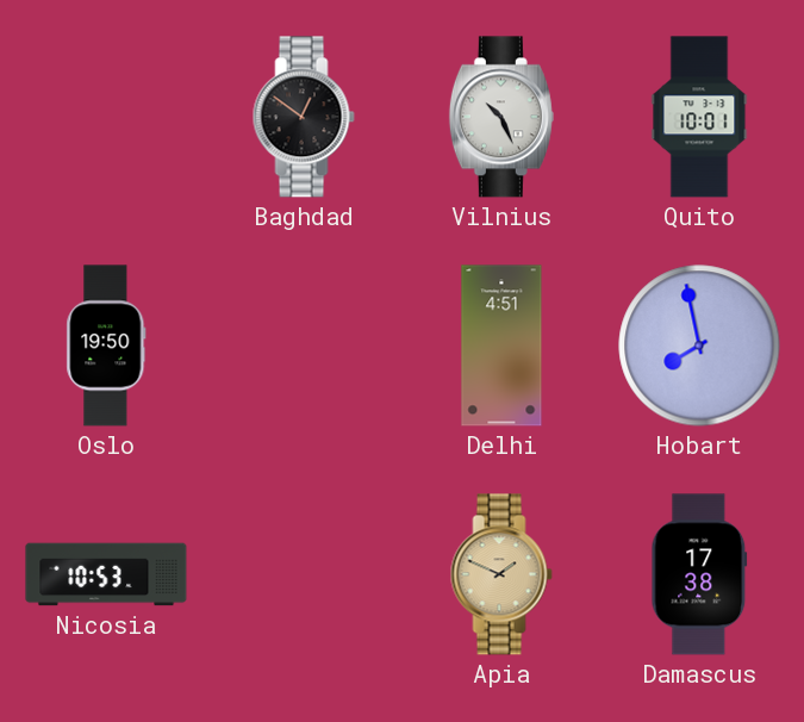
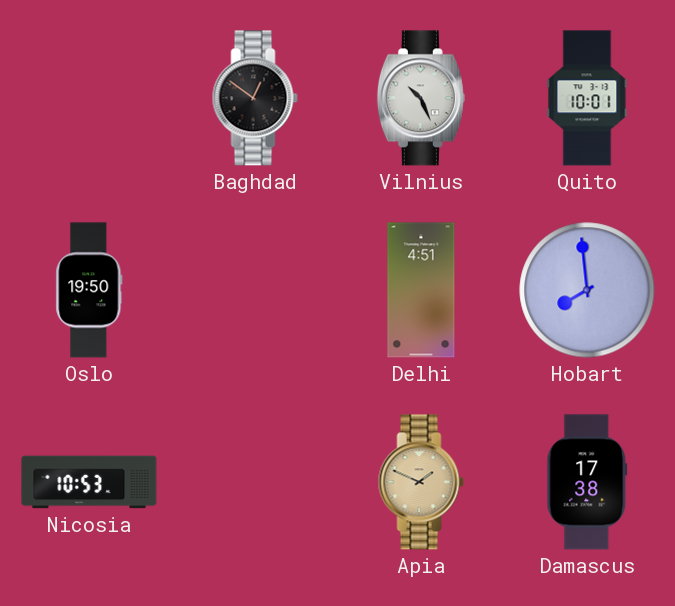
Hobart: 7:58 -> 7:59
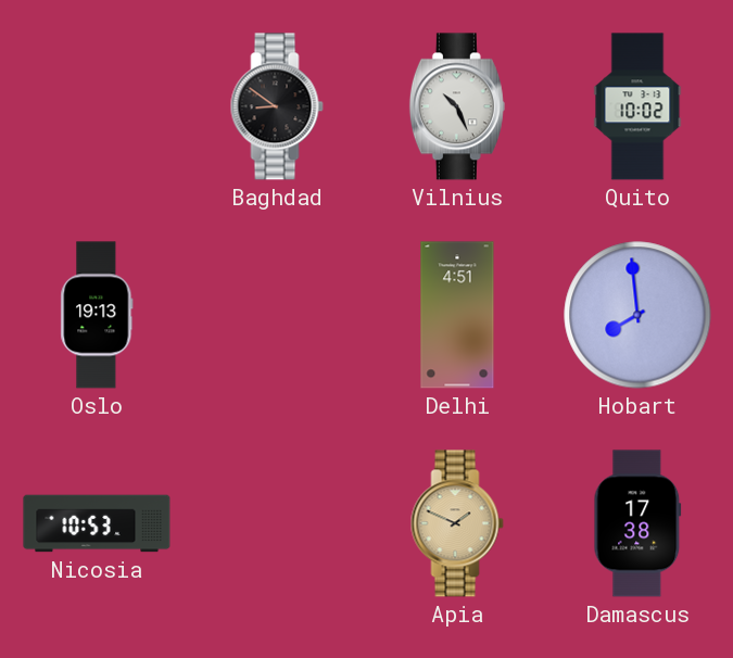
Baghdad: 12:51 -> 8:51
Quito: 10:01 -> 10:02
Oslo: 19:50 -> 19:13
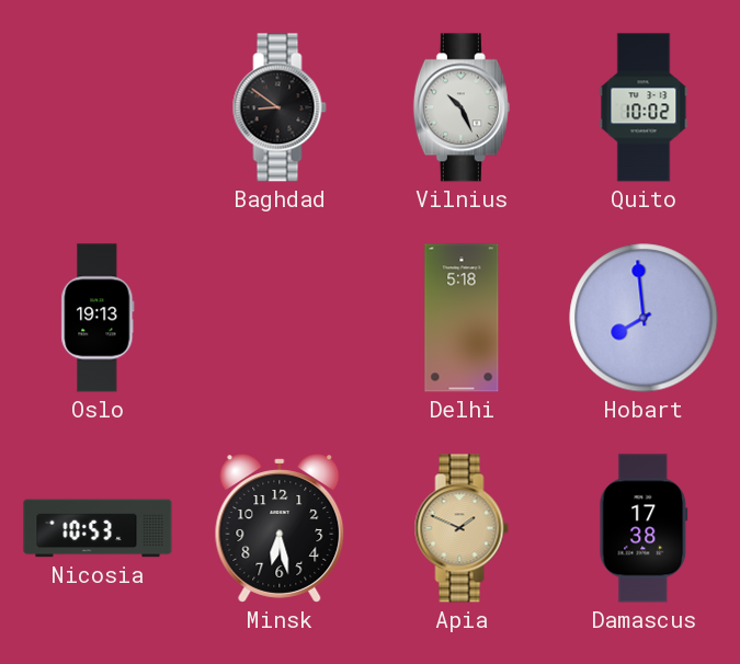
Delhi: 4:51 -> 5:18
Minsk: none -> 6:28
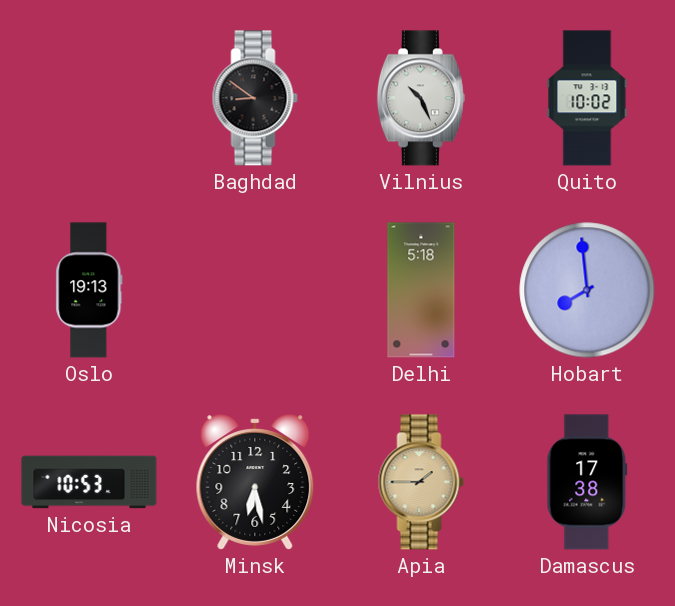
Apia: 1:49 -> 1:45
